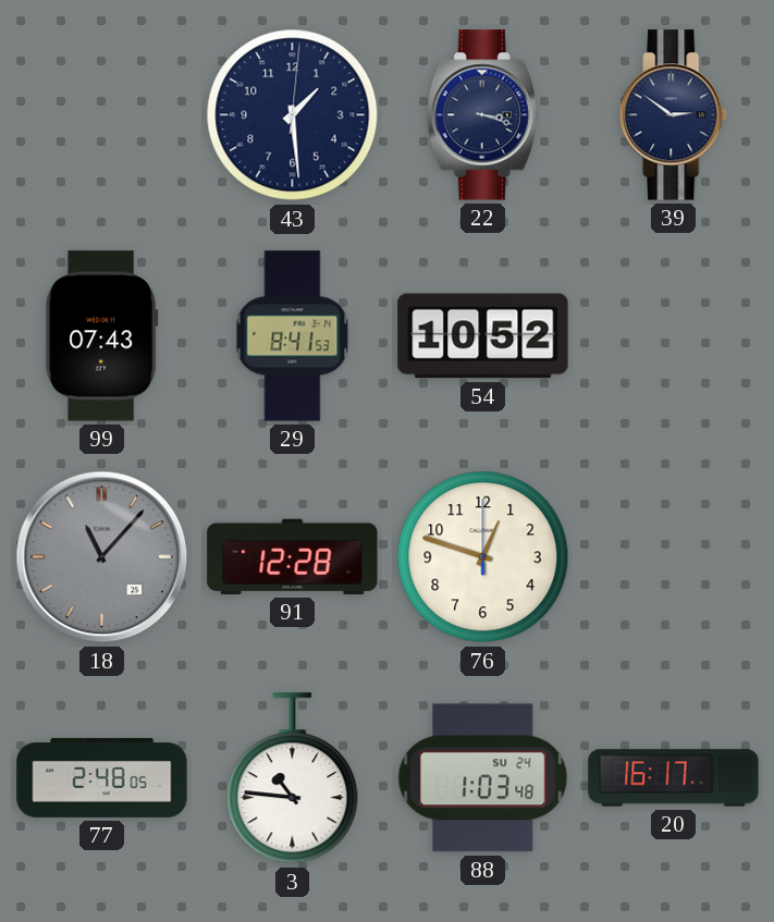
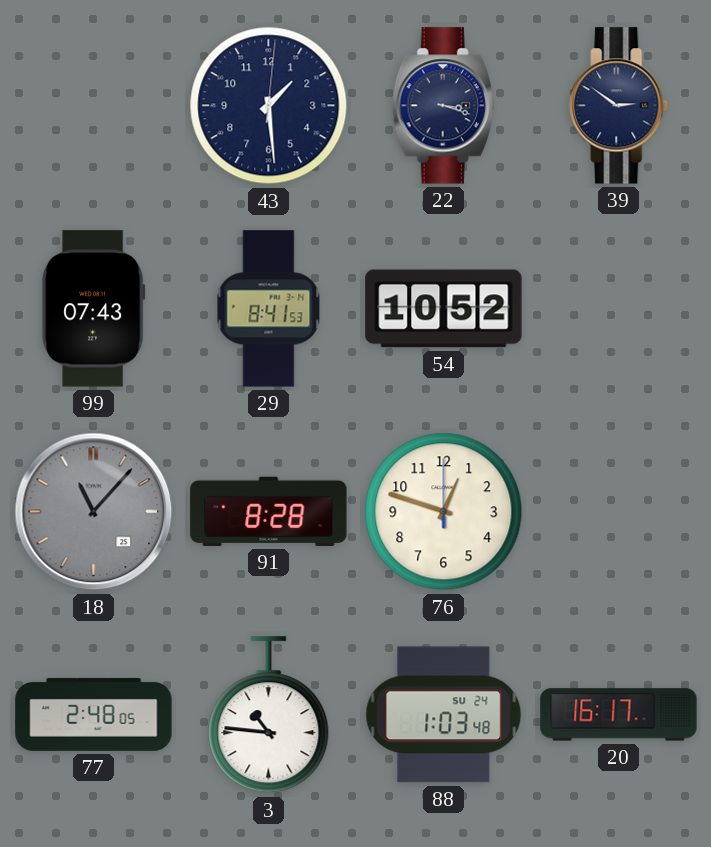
91: 12:28 -> 8:28
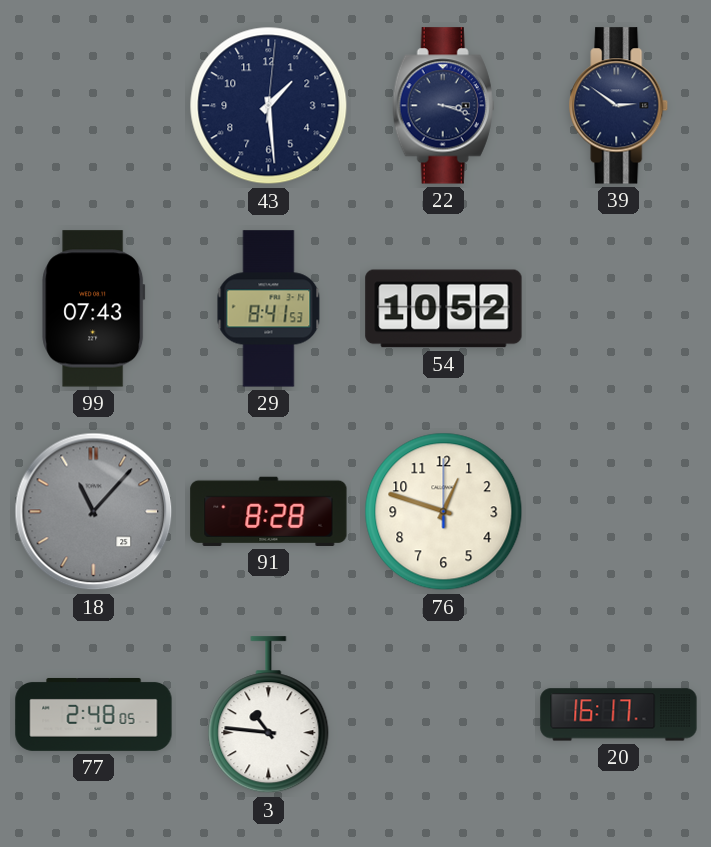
88: 1:03 -> none
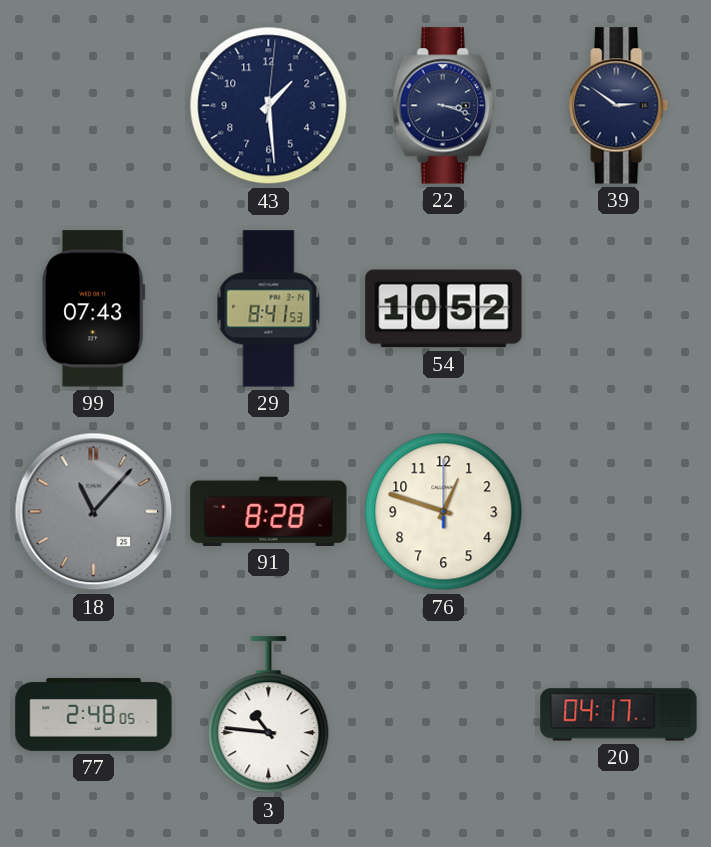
20: 16:17 -> 04:17
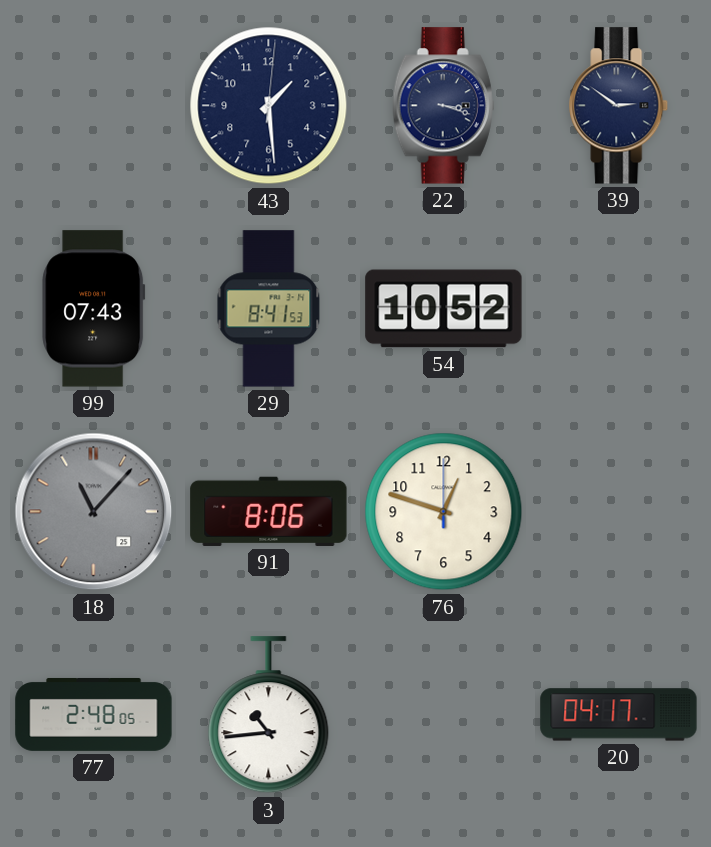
91: 8:28 -> 8:06
3: 10:46 -> 10:44
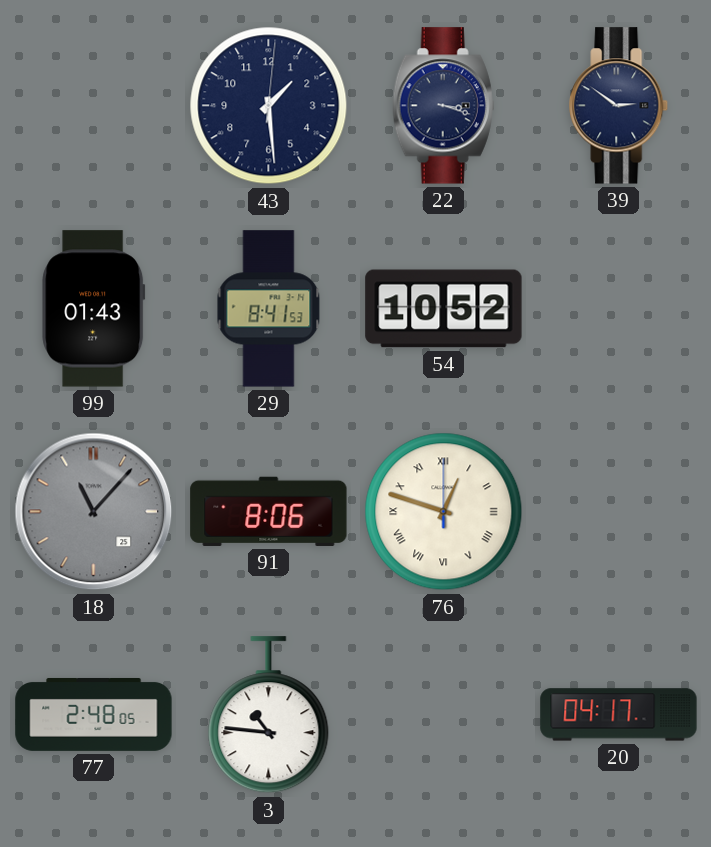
99: 07:43 -> 01:43
76 numerals: Arabic -> Roman
3: 10:44 -> 10:46
